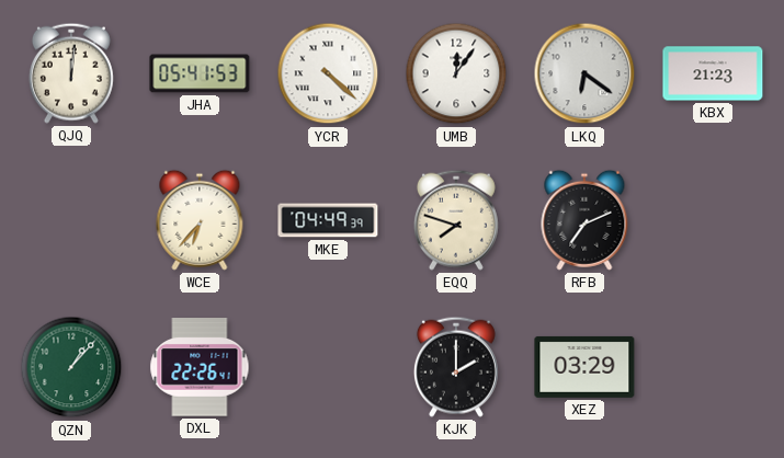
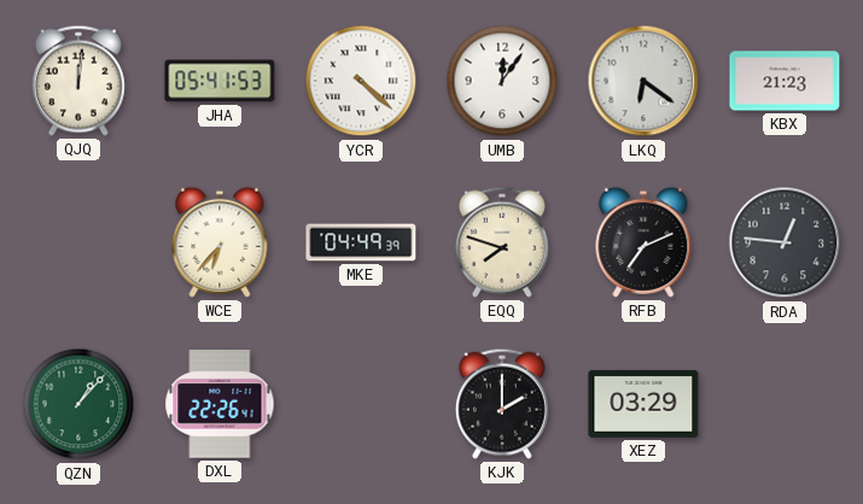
RDA: none -> 12:46
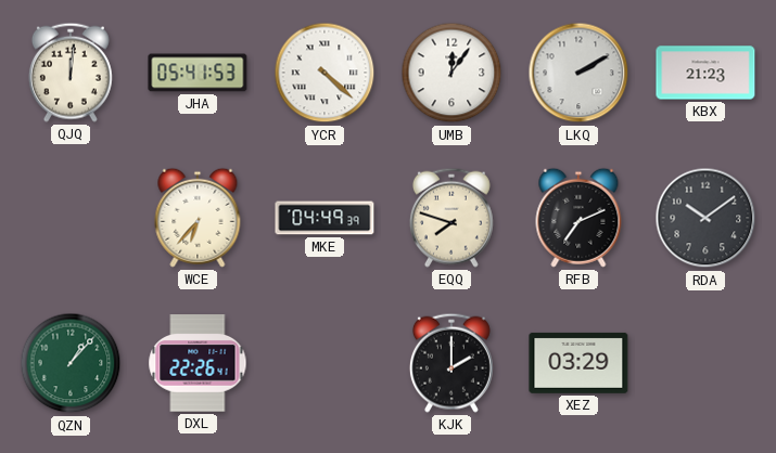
LKQ: 6:21 -> 2:10
RDA: 12:46 -> 10:09
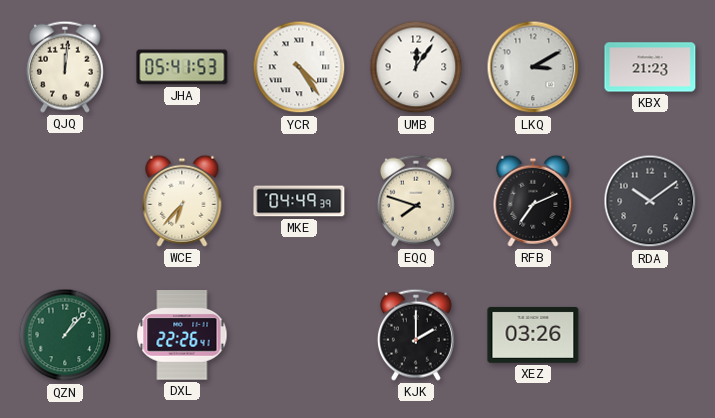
YCR: 4:22 -> 4:24
LKQ: 2:10 -> 3:10
XEZ: 03:29 -> 03:26
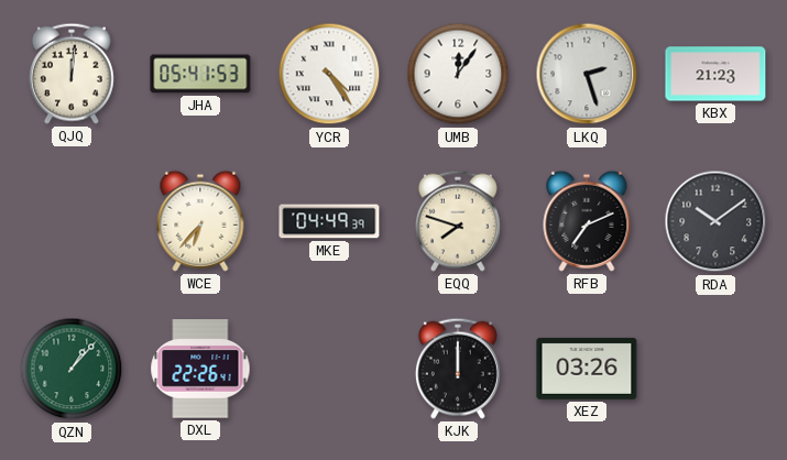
LKQ: 3:10 -> 2:27
KJK: 2:00 -> 12:00
